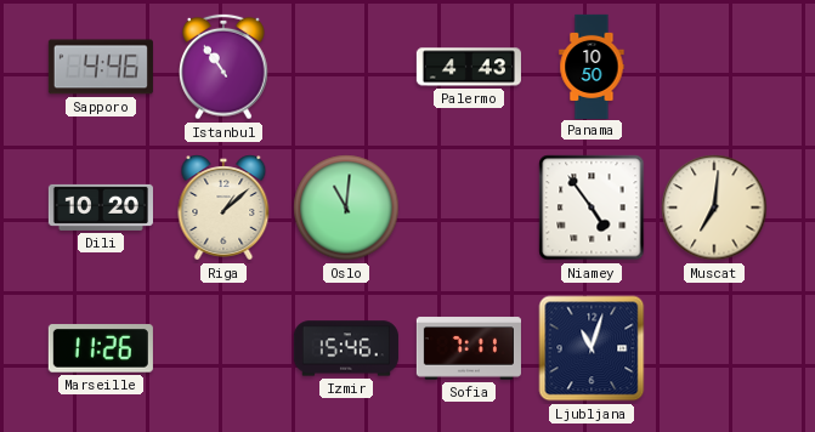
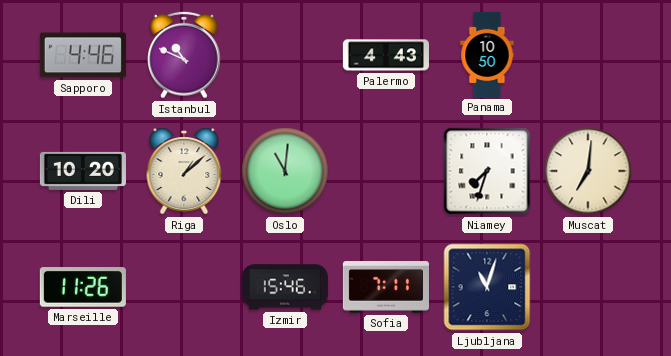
Istanbul: 10:54 -> 10:49
Niamey: 4:54 -> 7:33
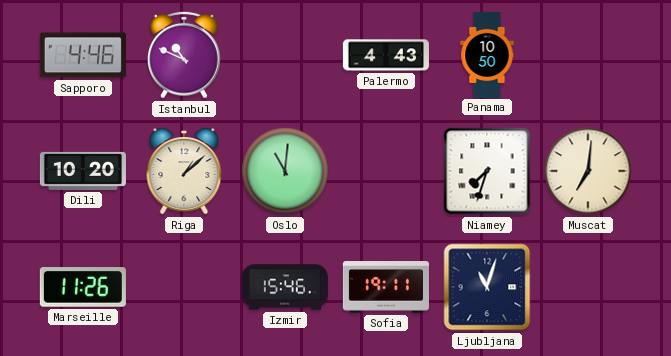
Sofia: 7:11 -> 19:11
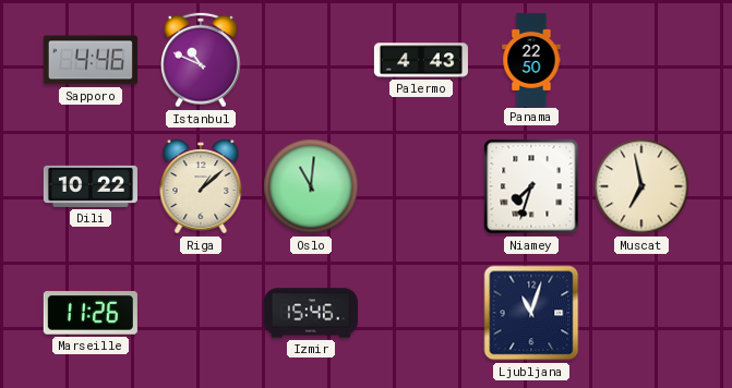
Panama: 10:50 -> 22:50
Dili: 10:20 -> 10:22
Muscat: 7:01 -> 6:58
Sofia: 19:11 -> none
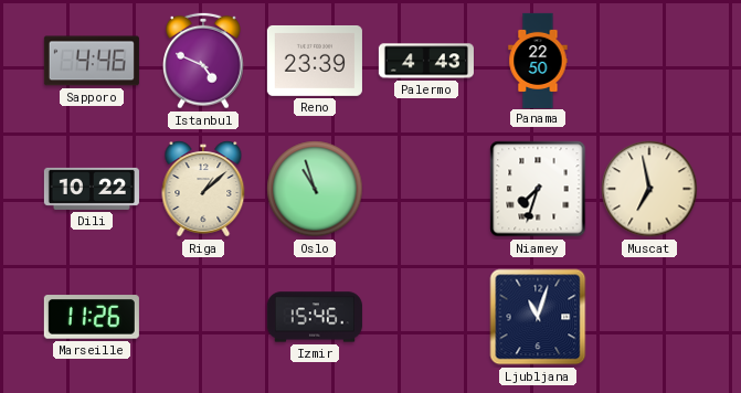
Istanbul: 10:49 -> 4:49
Reno: none -> 23:39
Oslo: 11:01 -> 10:57
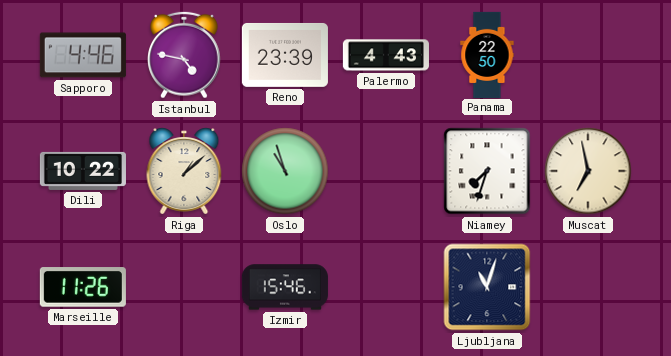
Istanbul: 4:49 -> 4:47
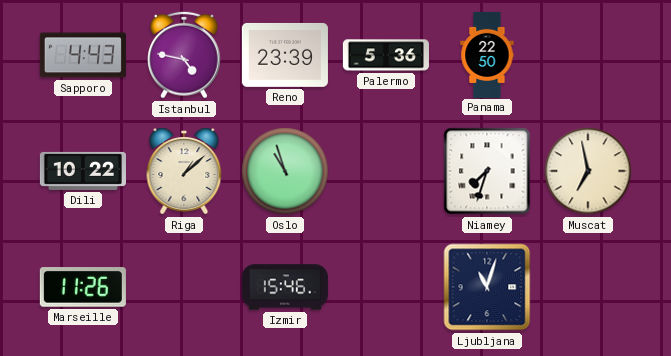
Sapporo: 4:46 -> 4:43
Palermo: 4:43 -> 5:36
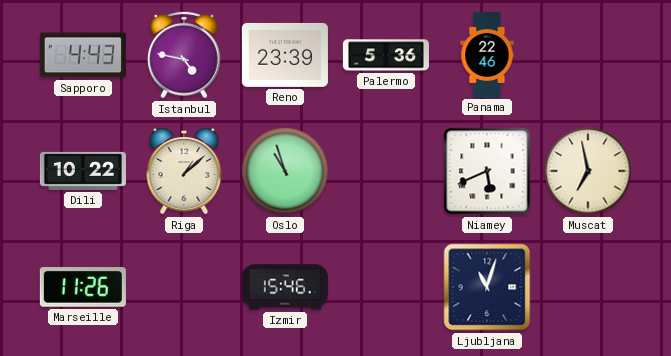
Panama: 22:50 -> 22:46
Niamey: 7:33 -> 5:41
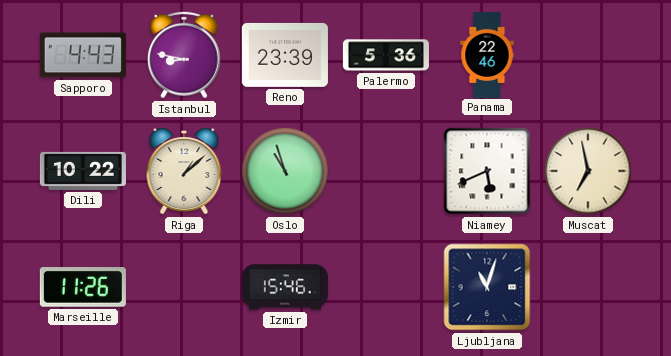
Istanbul: 4:47 -> 8:47
